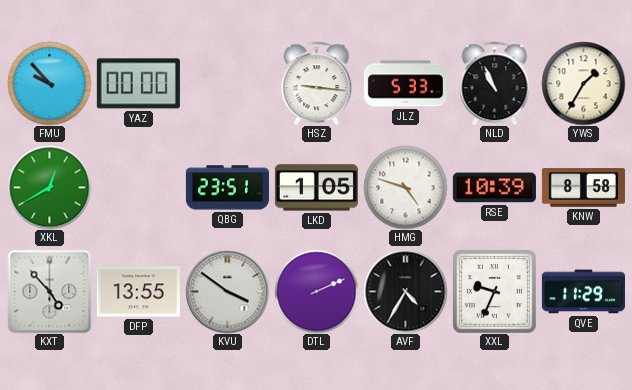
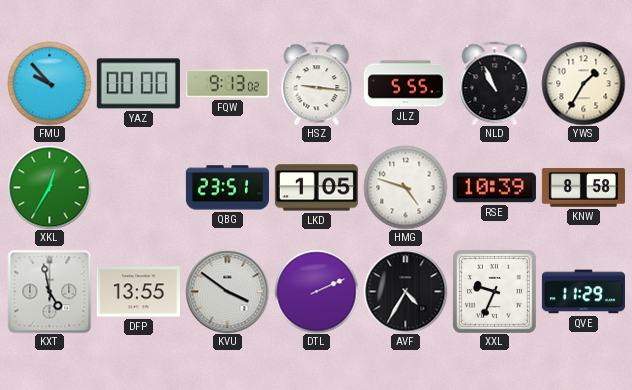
FQW: none -> 9:13
JLZ: 5:33 -> 5:55
XKL: 12:40 -> 12:35
KXT: 4:53 -> 4:58
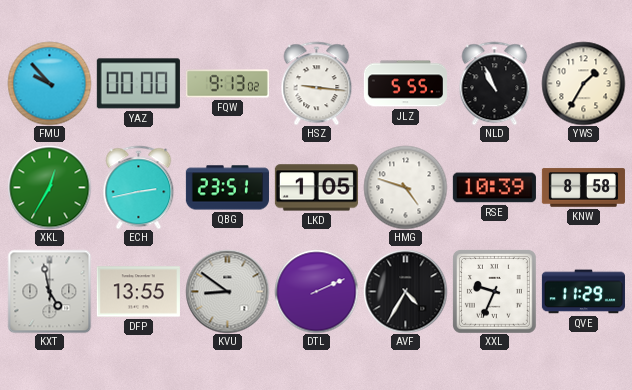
ECH: none -> 2:43
KVU: 3:51 -> 8:51
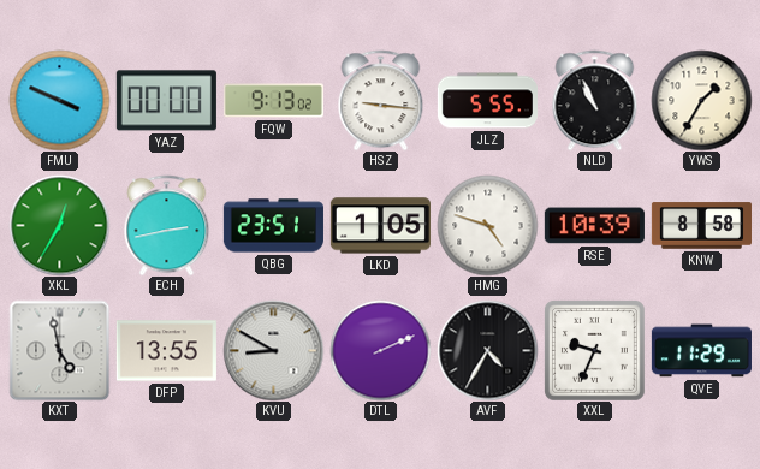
FMU: 9:53 -> 3:49
KVU: 8:51 -> 8:50
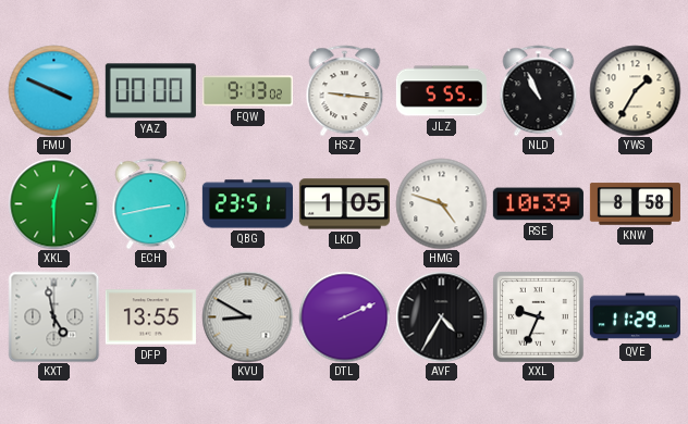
XKL: 12:35 -> 12:30
